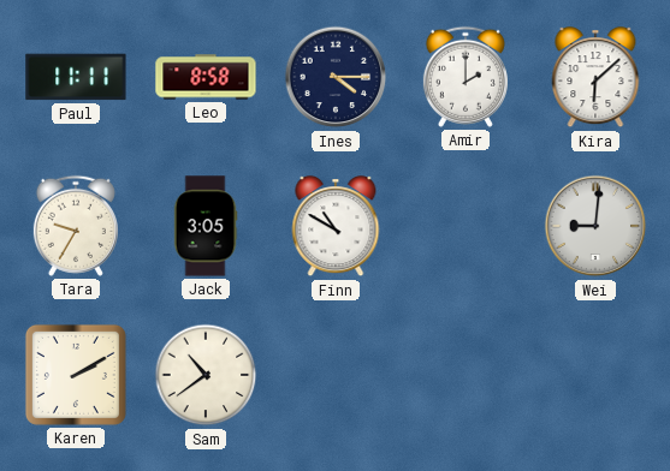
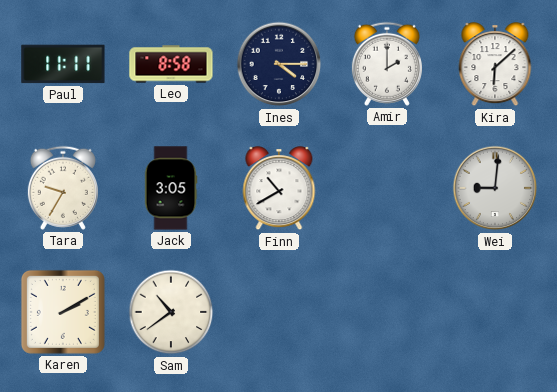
Finn: 10:50 -> 10:40
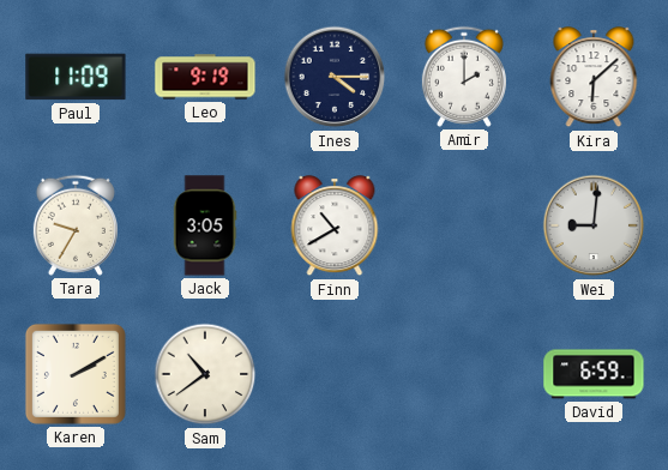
Paul: 11:11 -> 11:09
Leo: 8:58 -> 9:19
David: none -> 6:59
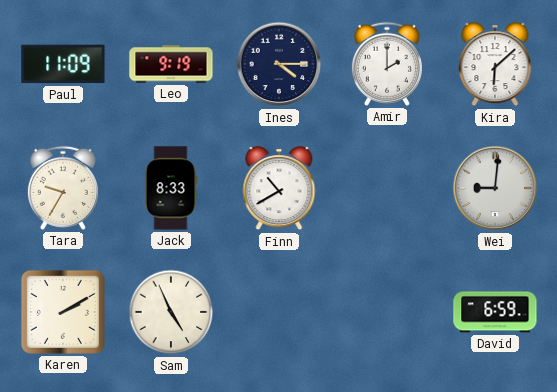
Jack: 3:05 -> 8:33
Sam: 10:39 -> 4:56
